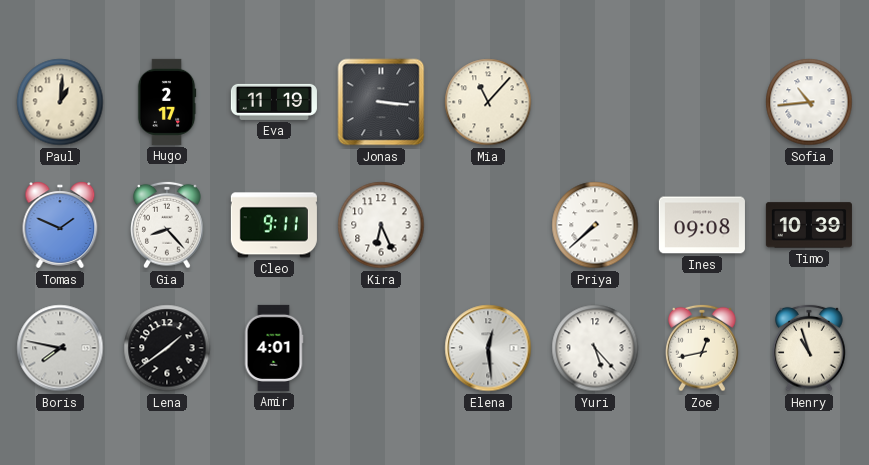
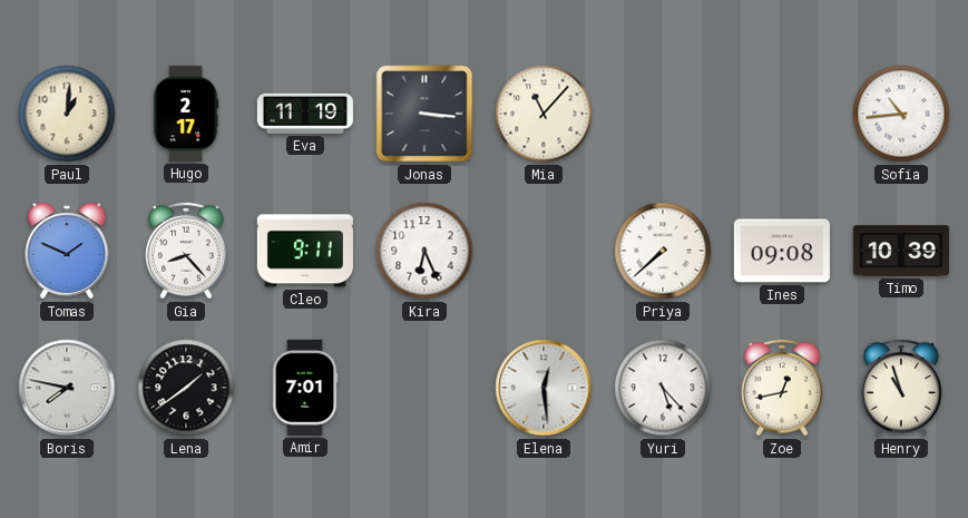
Amir: 4:01 -> 7:01
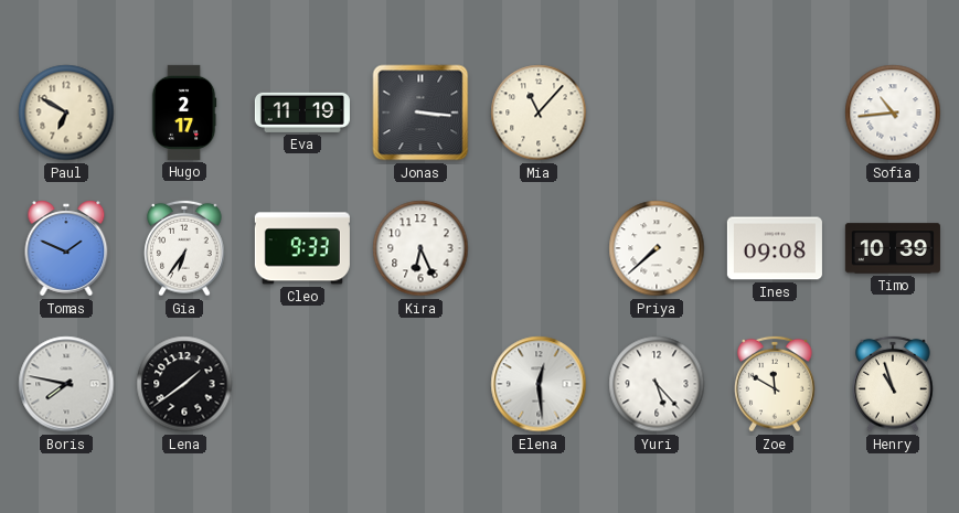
Paul: 1:01 -> 6:50
Gia: 8:23 -> 6:36
Cleo: 9:11 -> 9:33
Amir: 7:01 -> none
Zoe: 12:43 -> 11:50
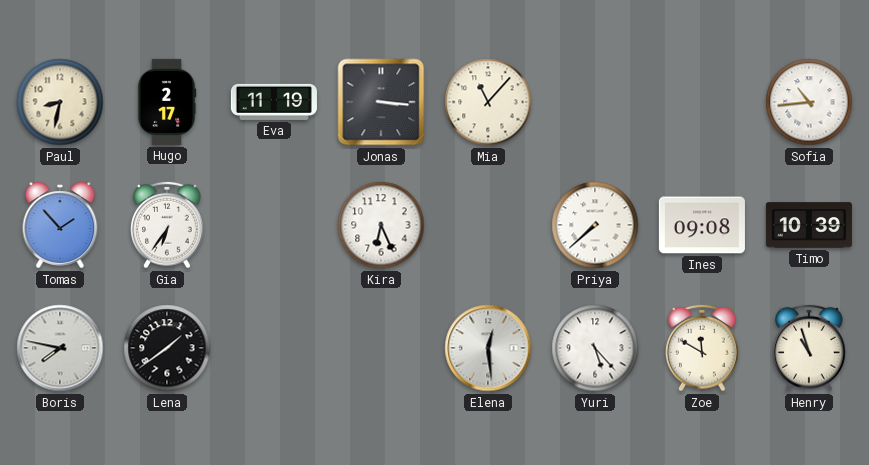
Paul: 6:50 -> 8:32
Tomas: 1:49 -> 1:53
Cleo: 9:33 -> none
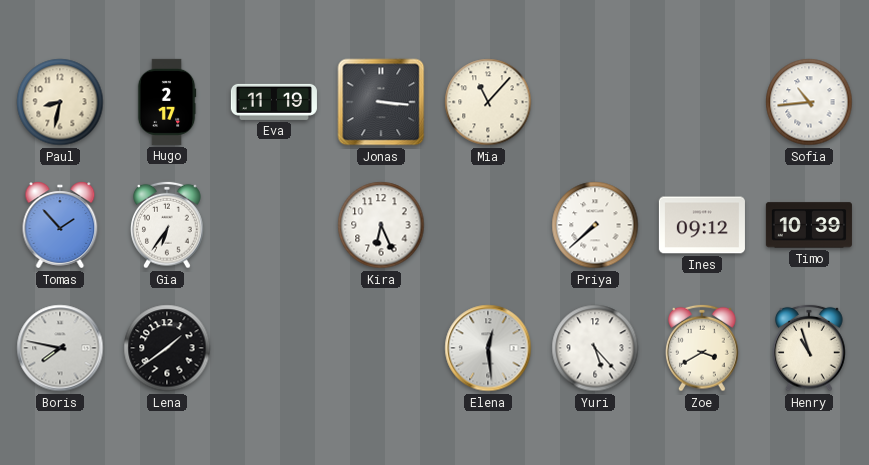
Ines: 09:08 -> 09:12
Zoe: 11:50 -> 3:40
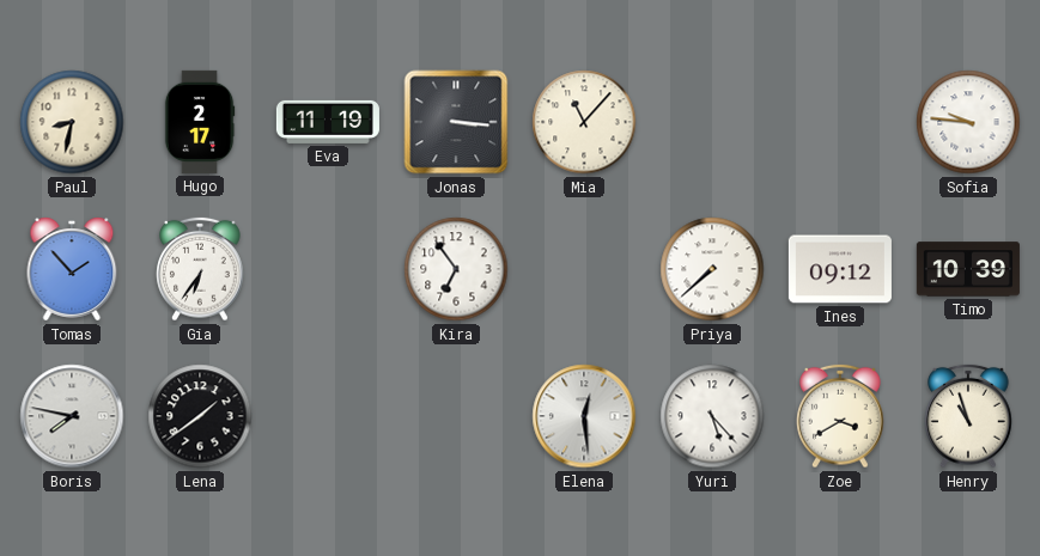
Sofia: 10:44 -> 9:46
Kira: 6:26 -> 6:54
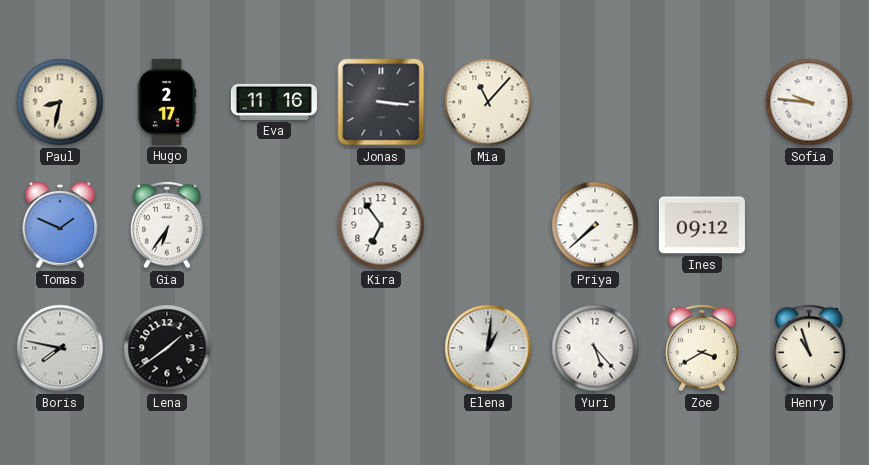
Eva: 11:19 -> 11:16
Tomas: 1:53 -> 1:49
Timo: 10:39 -> none
Elena: 12:29 -> 1:01
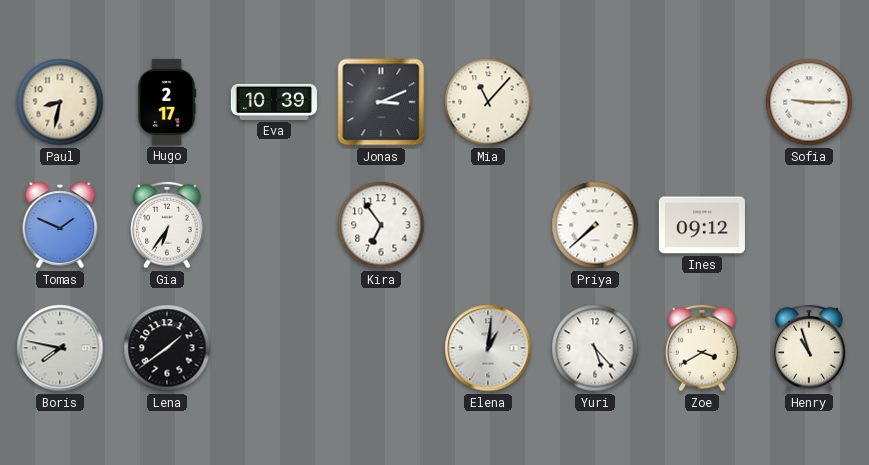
Eva: 11:16 -> 10:39
Jonas: 3:16 -> 3:11
Sofia: 9:46 -> 9:15
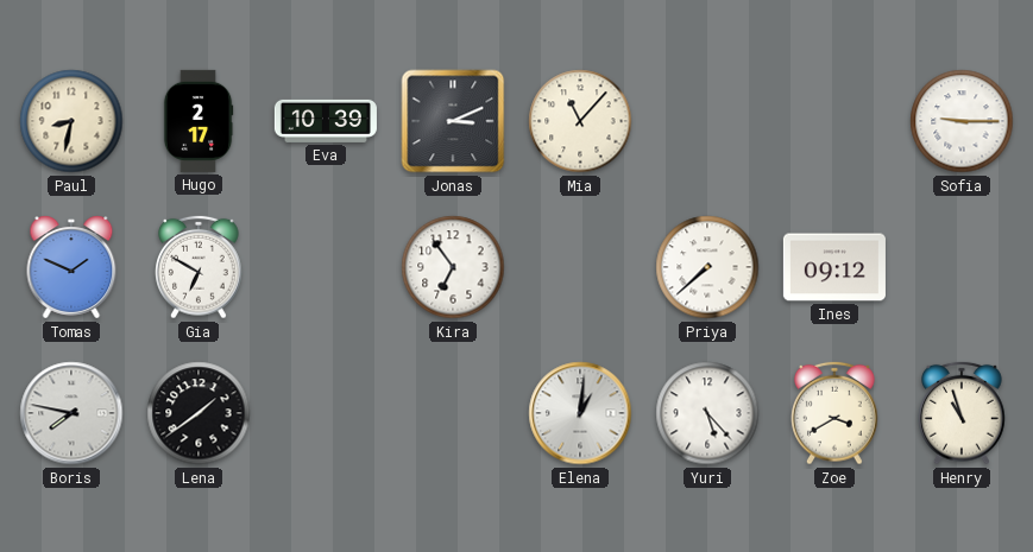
Gia: 6:36 -> 6:50
